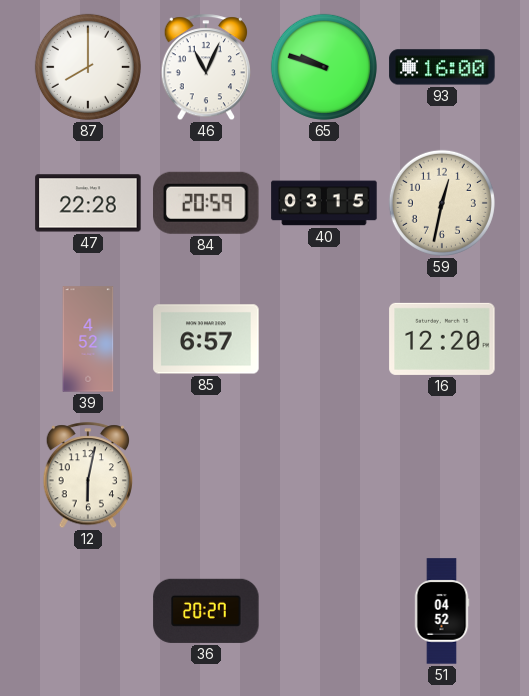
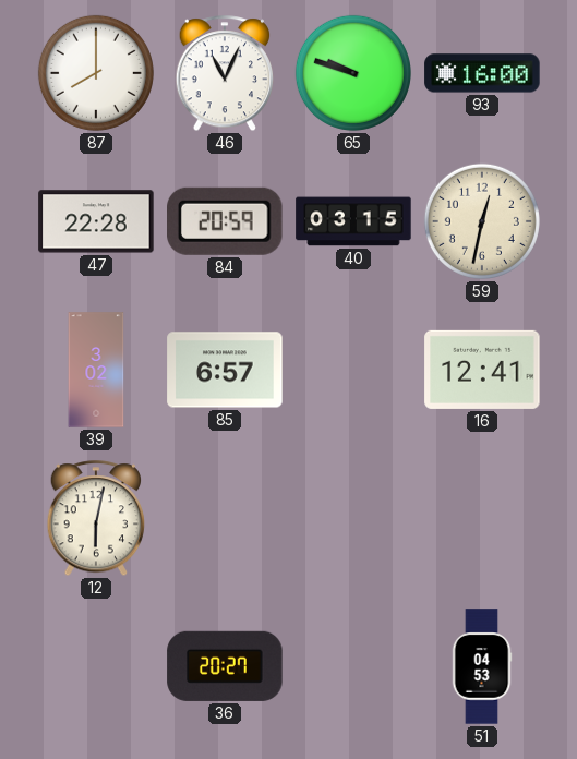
39: 4:52 -> 3:02
16: 12:20 -> 12:41
51: 04:52 -> 04:53
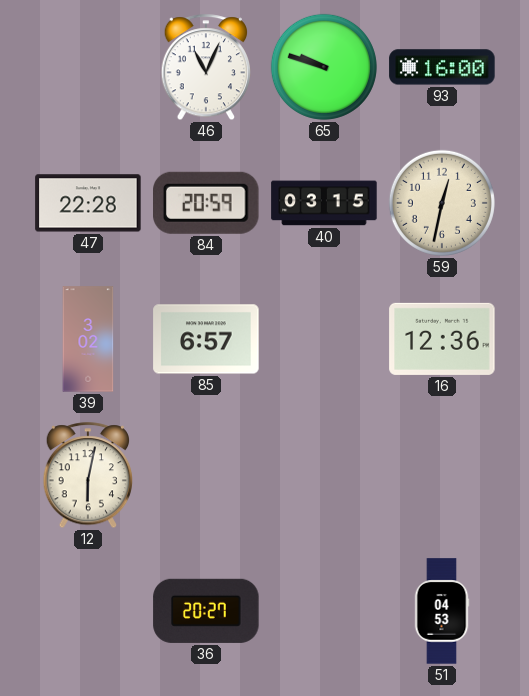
87: 8:00 -> none
16: 12:41 -> 12:36
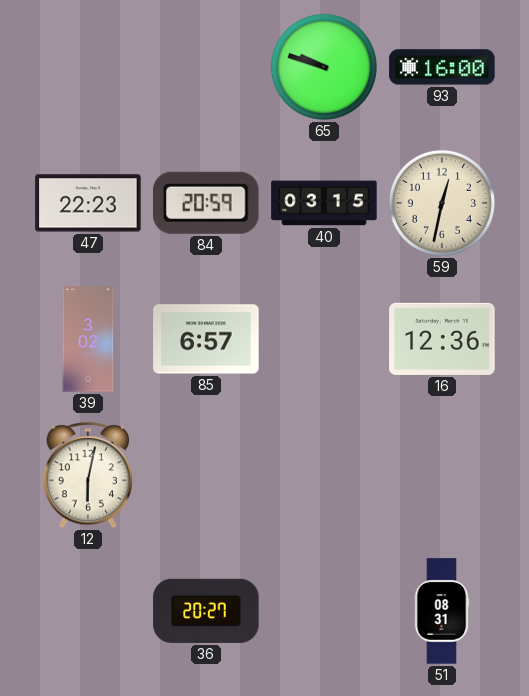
46: 11:04 -> none
47: 22:28 -> 22:23
51: 04:53 -> 08:31
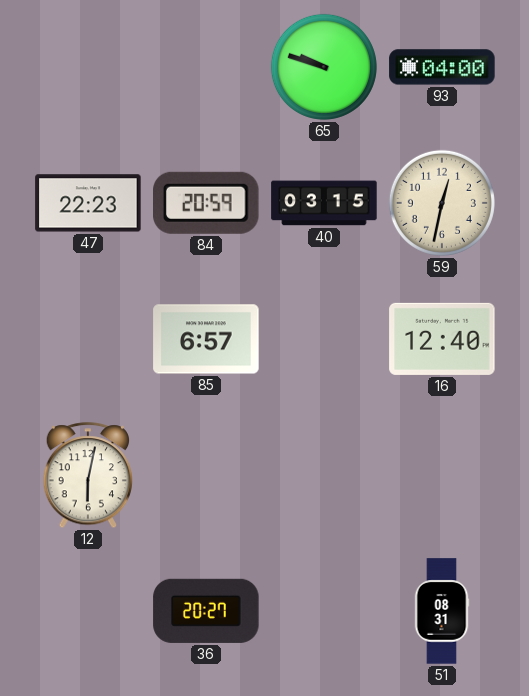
93: 16:00 -> 04:00
39: 3:02 -> none
16: 12:36 -> 12:40
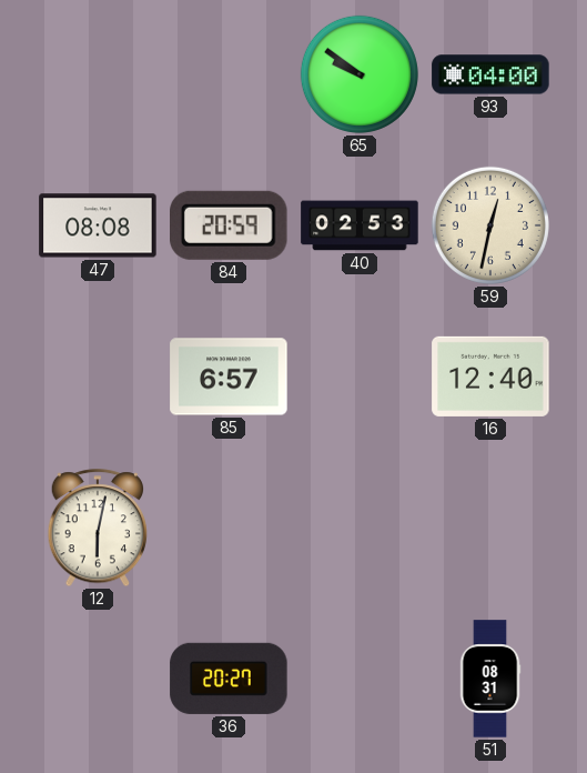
65: 9:48 -> 9:51
47: 22:23 -> 08:08
40: 03:15 -> 02:53
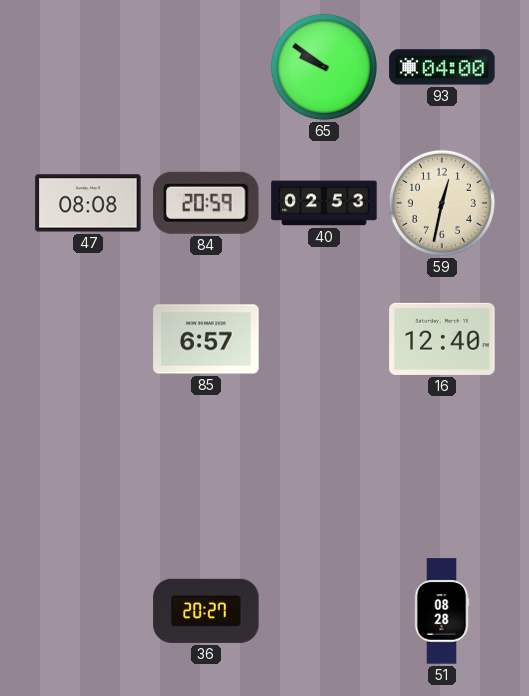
12: 6:02 -> none
51: 08:31 -> 08:28
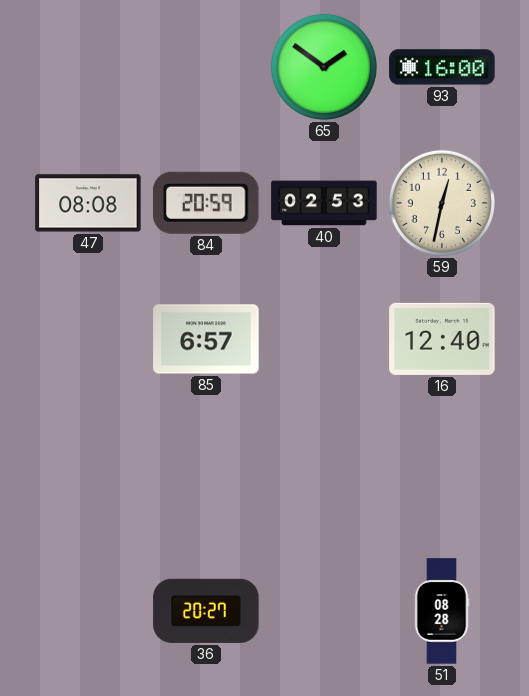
65: 9:51 -> 1:51
93: 04:00 -> 16:00
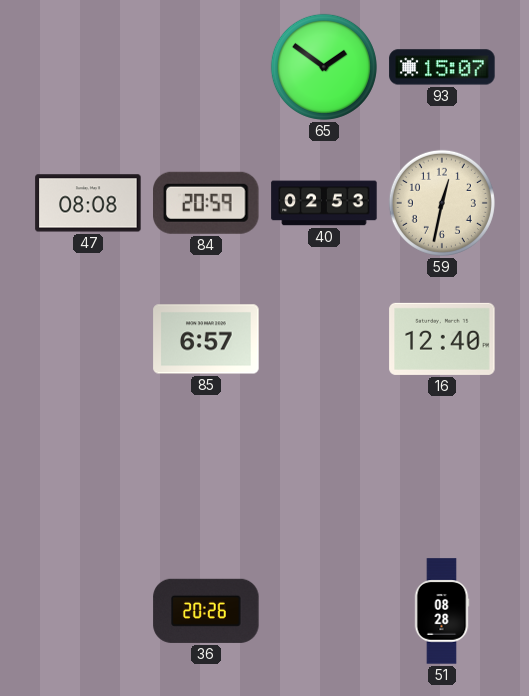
93: 16:00 -> 15:07
36: 20:27 -> 20:26
